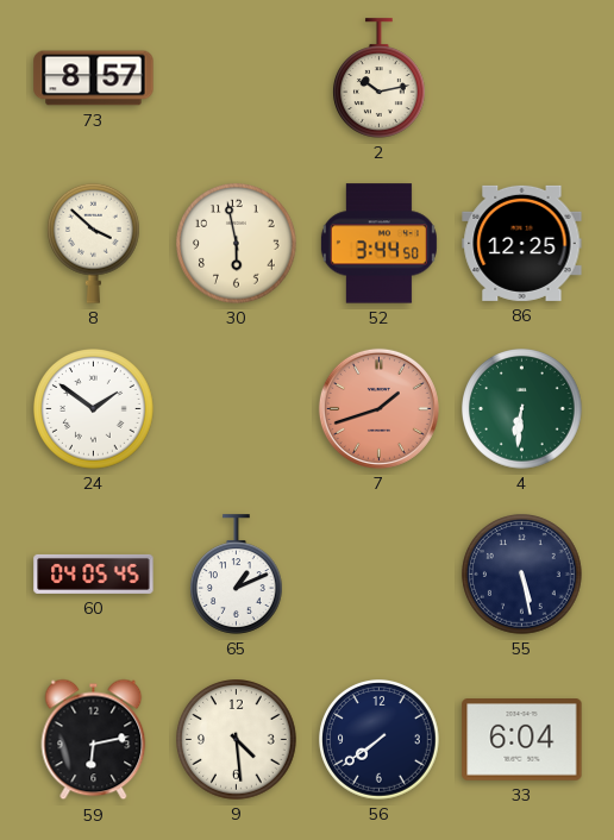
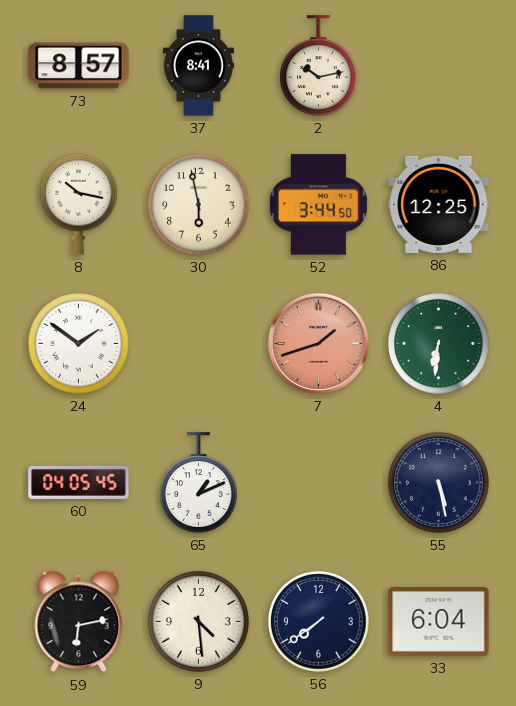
37: none -> 8:41
8: 3:52 -> 10:17
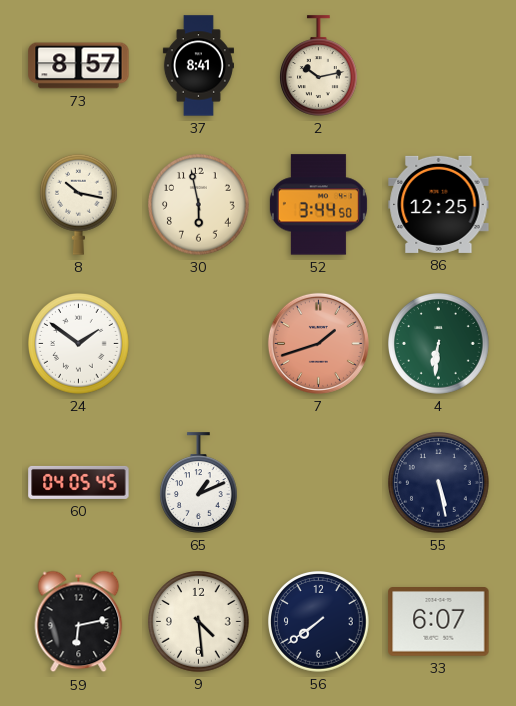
33: 6:04 -> 6:07
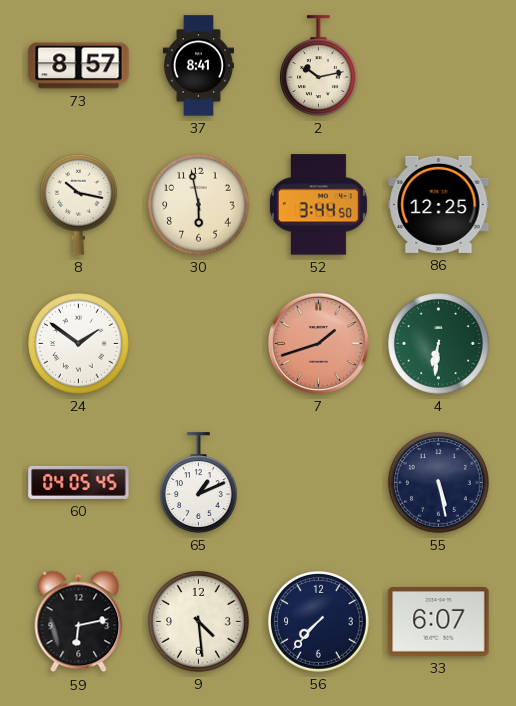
56: 7:39 -> 7:37
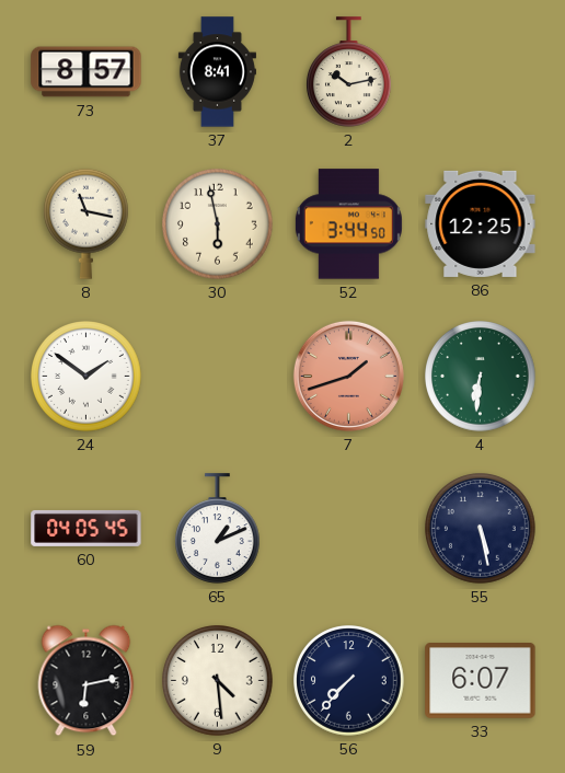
8: 10:17 -> 11:17
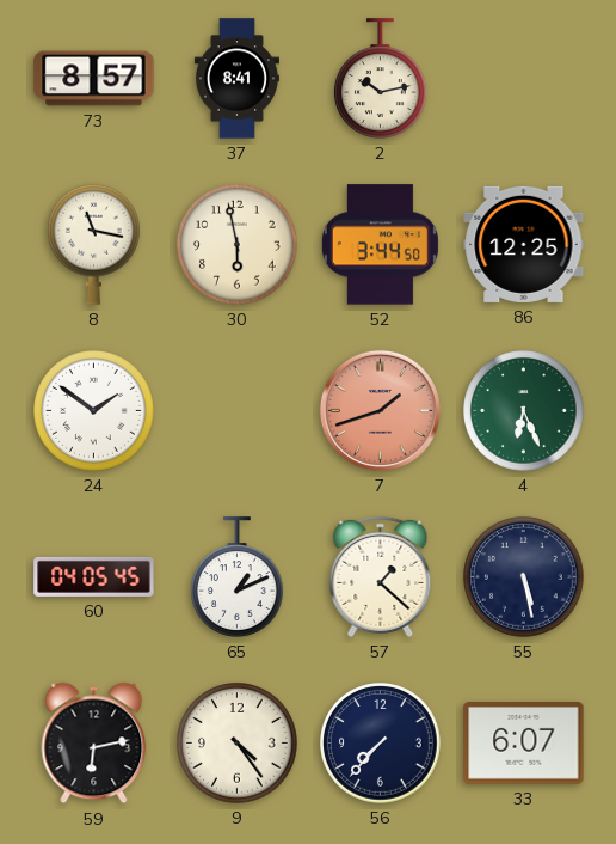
4: 6:31 -> 6:26
57: none -> 1:22
9: 4:29 -> 4:24
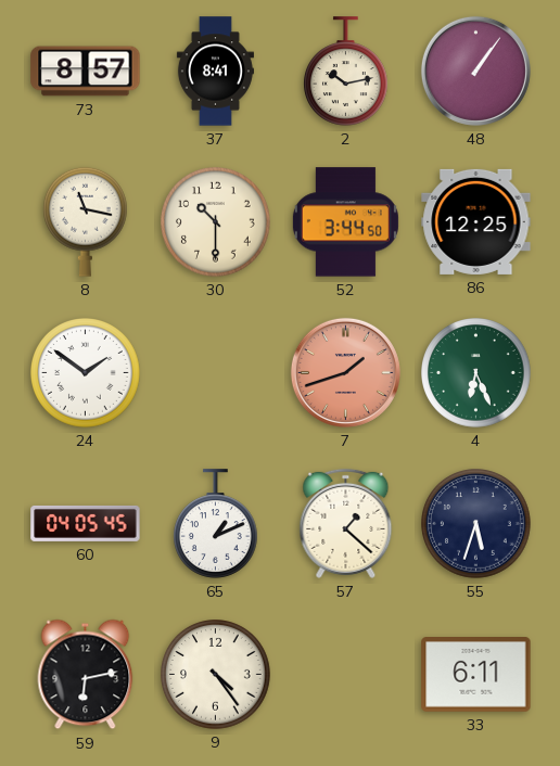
48: none -> 1:06
30: 5:58 -> 10:30
55: 5:28 -> 5:33
56: 7:37 -> none
33: 6:07 -> 6:11
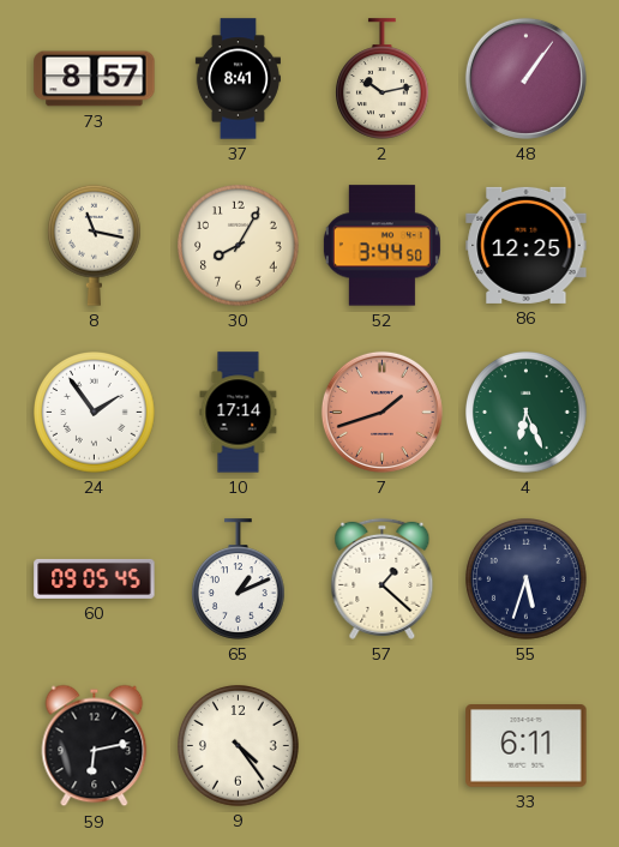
30: 10:30 -> 8:05
24: 1:51 -> 1:54
10: none -> 17:14
60: 04:05 -> 09:05
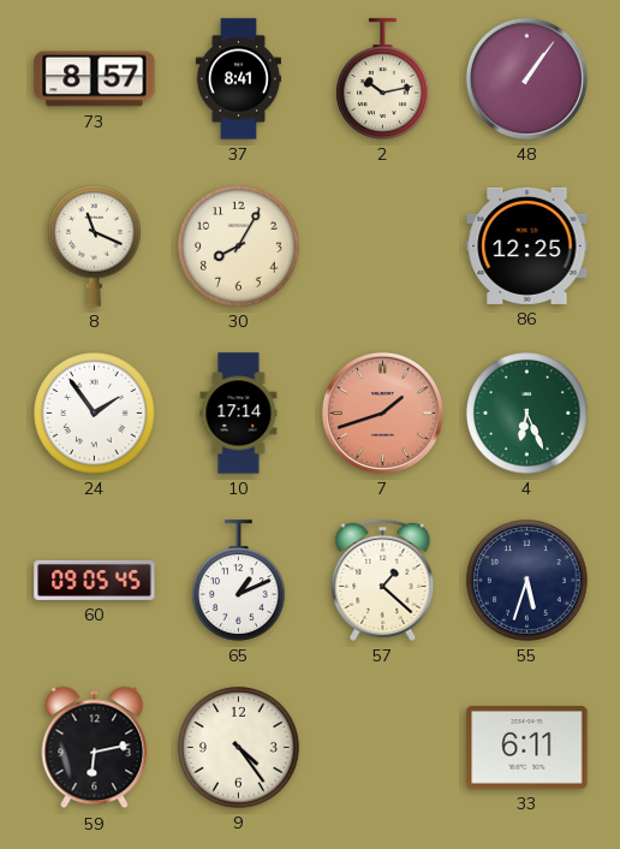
8: 11:17 -> 11:19
52: 3:44 -> none
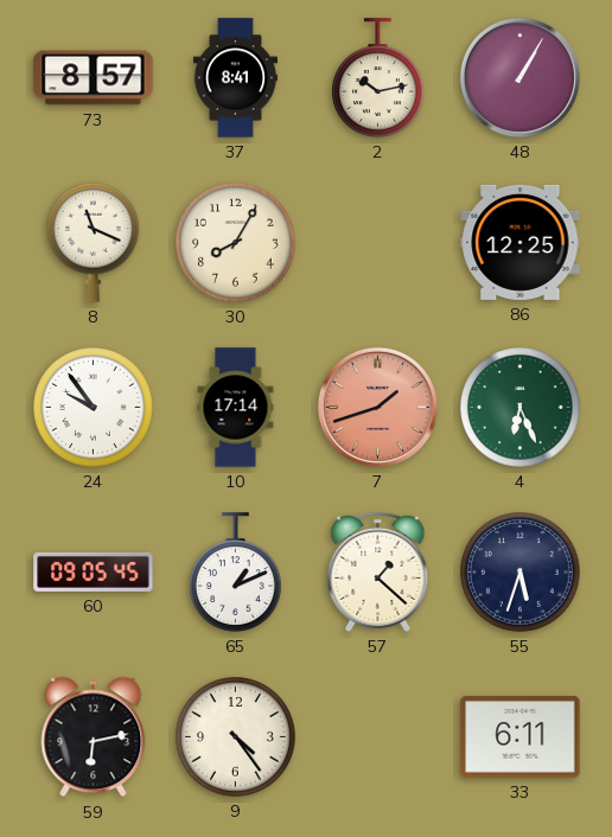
48: 1:06 -> 1:05
24: 1:54 -> 9:54
